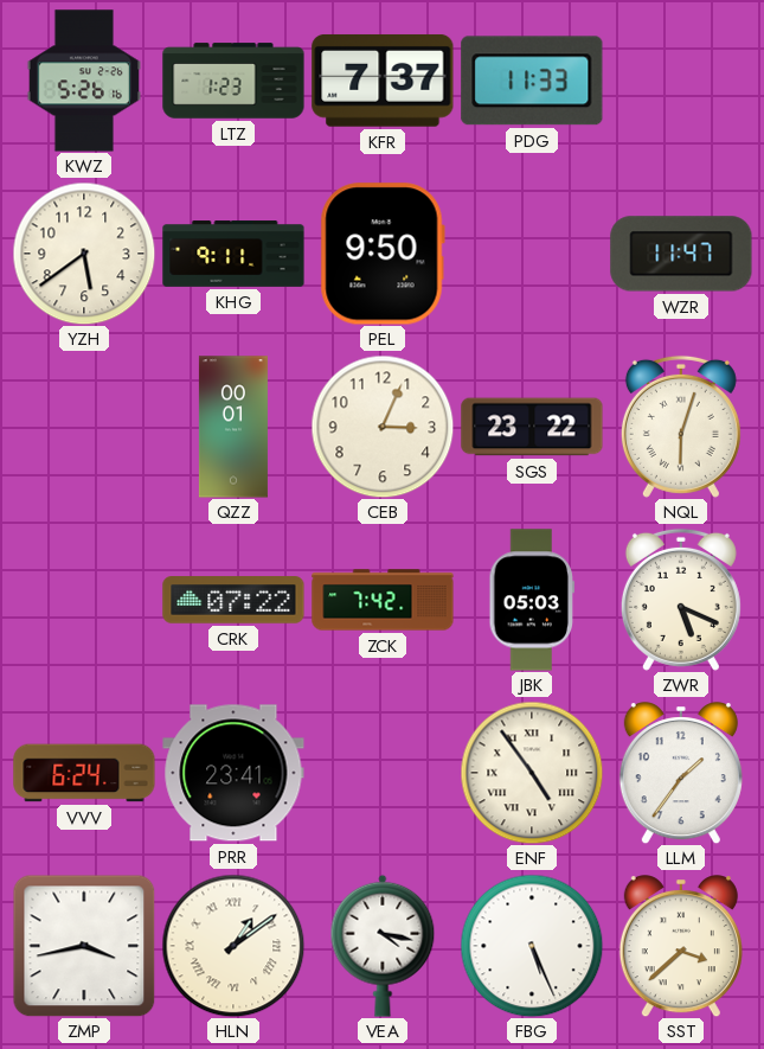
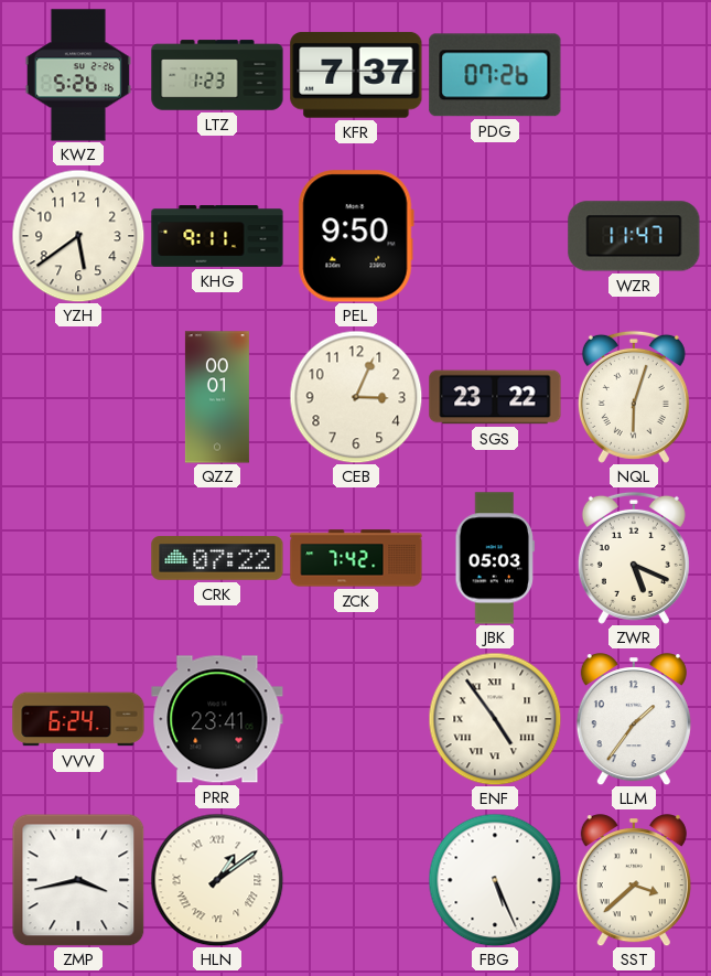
PDG: 11:33 -> 07:26
VEA: 4:17 -> none
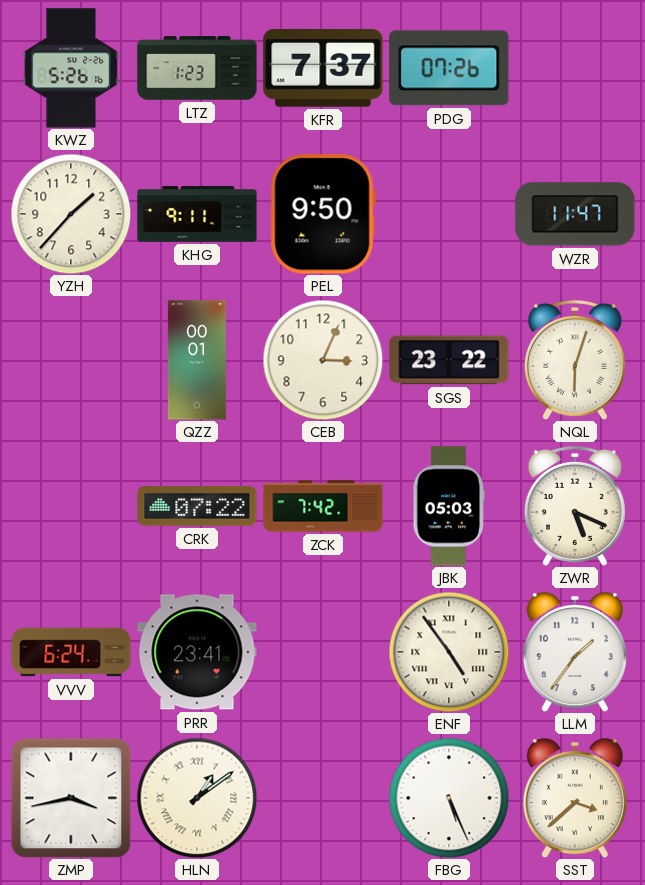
YZH: 5:39 -> 1:37
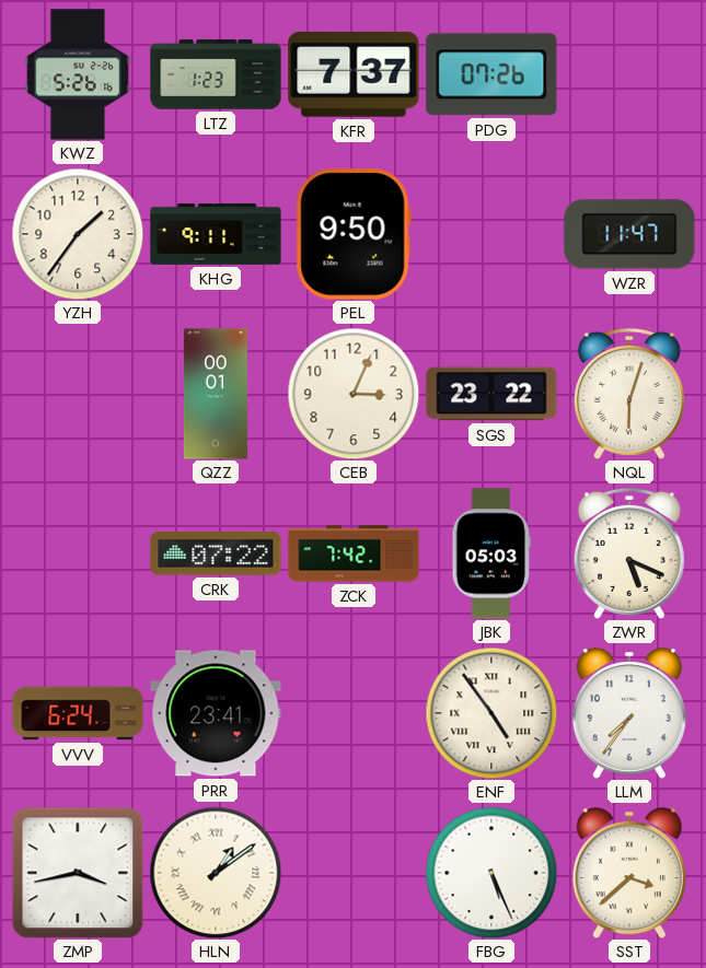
YZH: 1:37 -> 1:36
LLM: 1:36 -> 7:36
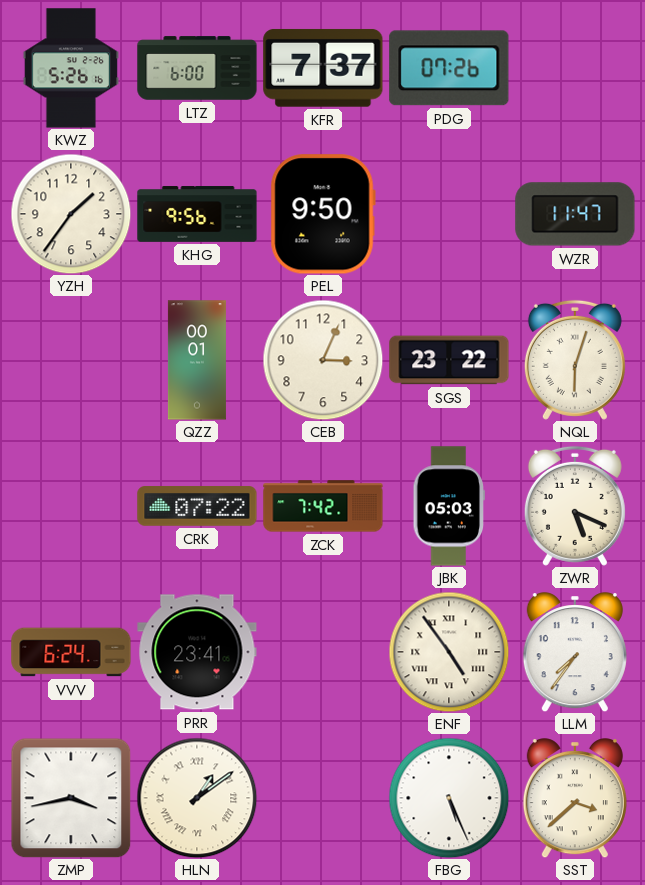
LTZ: 1:23 -> 6:00
KHG: 9:11 -> 9:56
